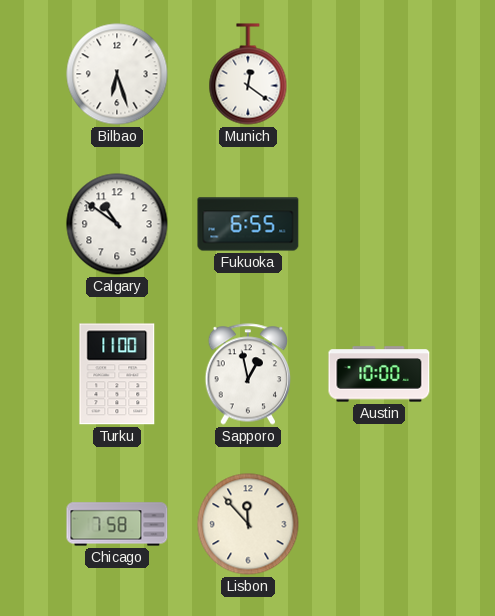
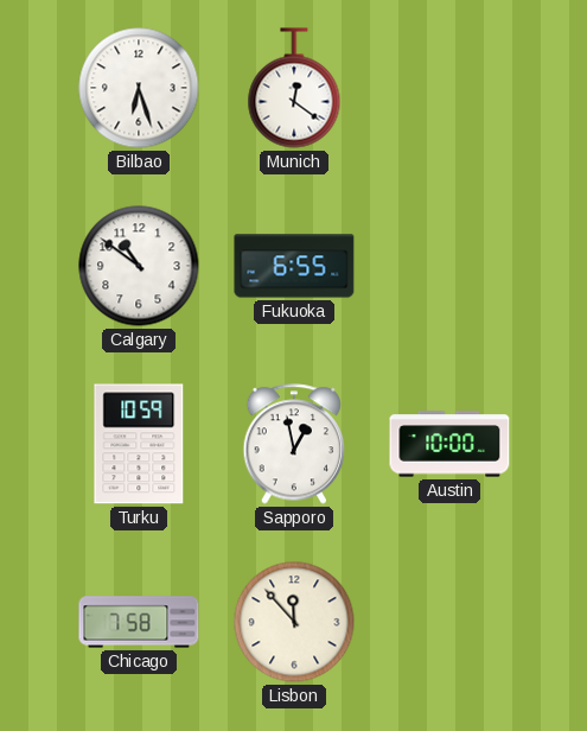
Turku: 11:00 -> 10:59
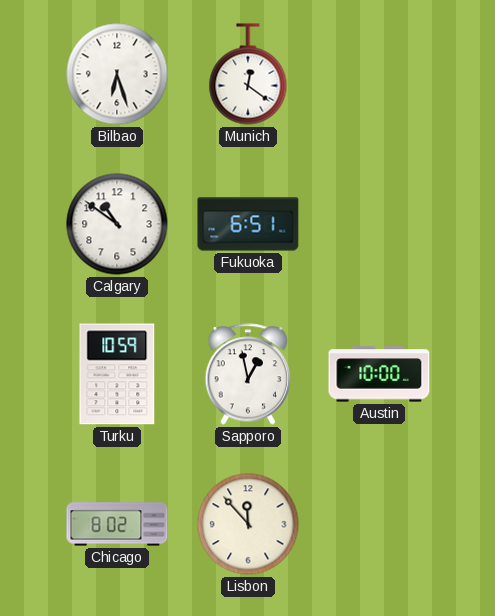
Fukuoka: 6:55 -> 6:51
Chicago: 7:58 -> 8:02
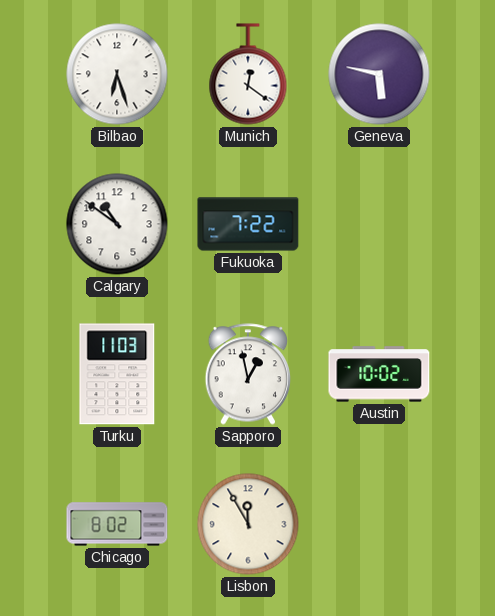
Geneva: none -> 5:47
Fukuoka: 6:51 -> 7:22
Turku: 10:59 -> 11:03
Austin: 10:00 -> 10:02
Lisbon: 11:53 -> 11:55
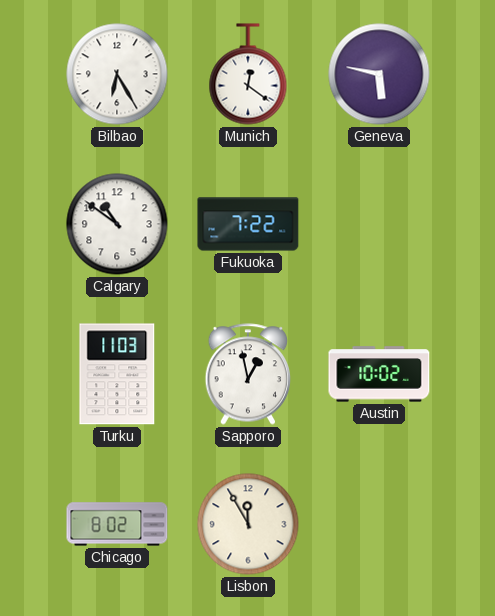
Bilbao: 6:27 -> 6:25
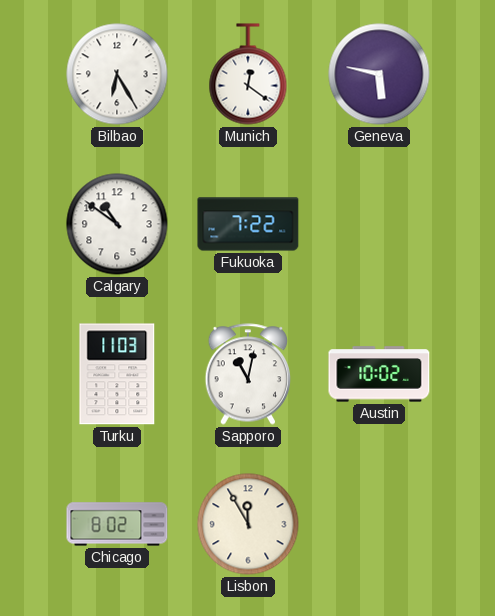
Sapporo: 12:58 -> 11:02
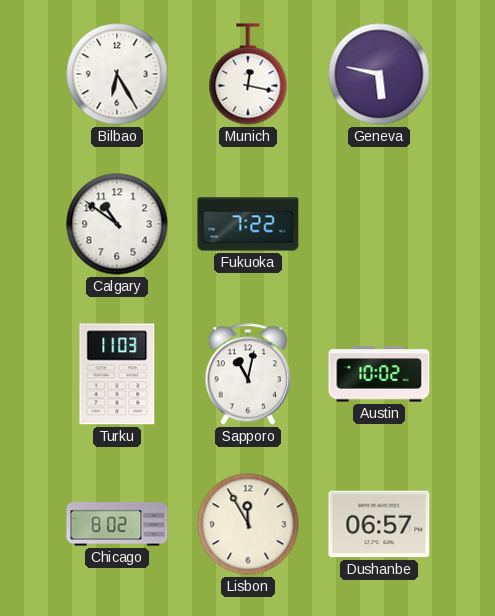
Munich: 12:21 -> 12:17
Dushanbe: none -> 06:57
